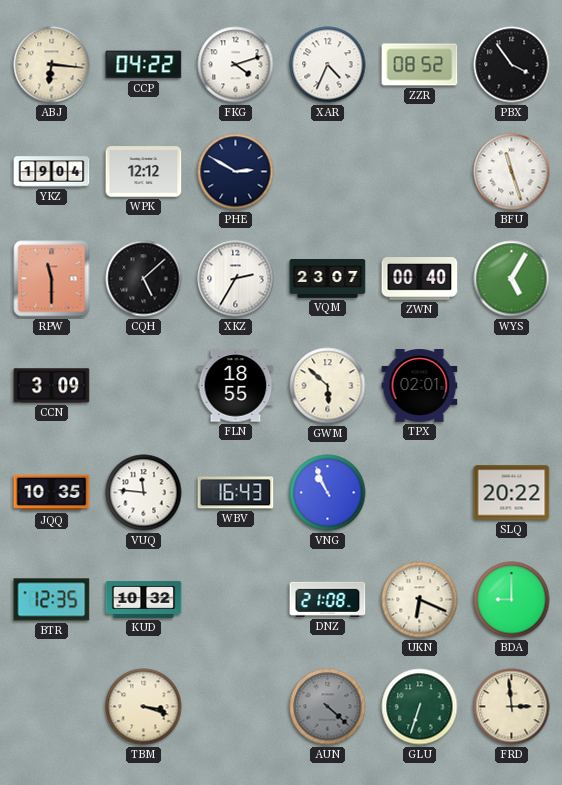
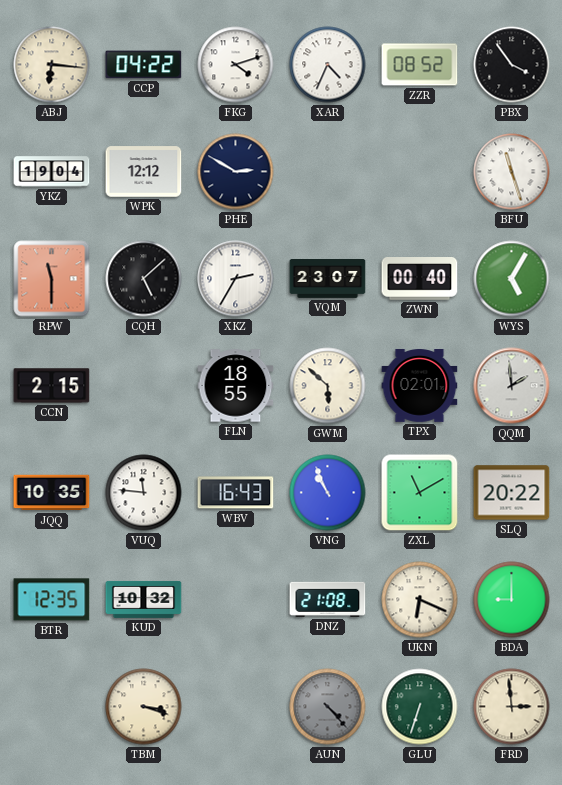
CCN: 3:09 -> 2:15
QQM: none -> 1:59
ZXL: none -> 11:10
AUN: 4:22 -> 4:23
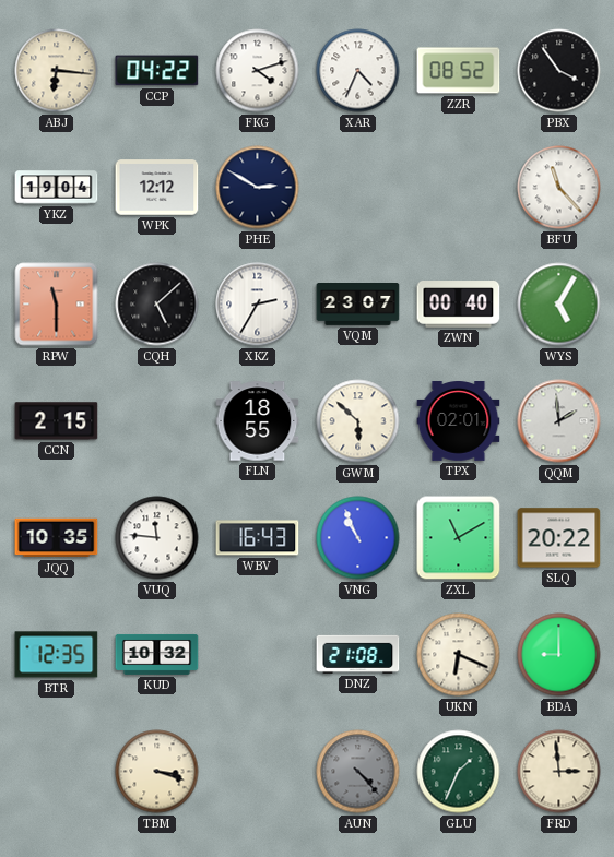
BFU: 11:27 -> 11:23
GLU: 6:33 -> 1:34
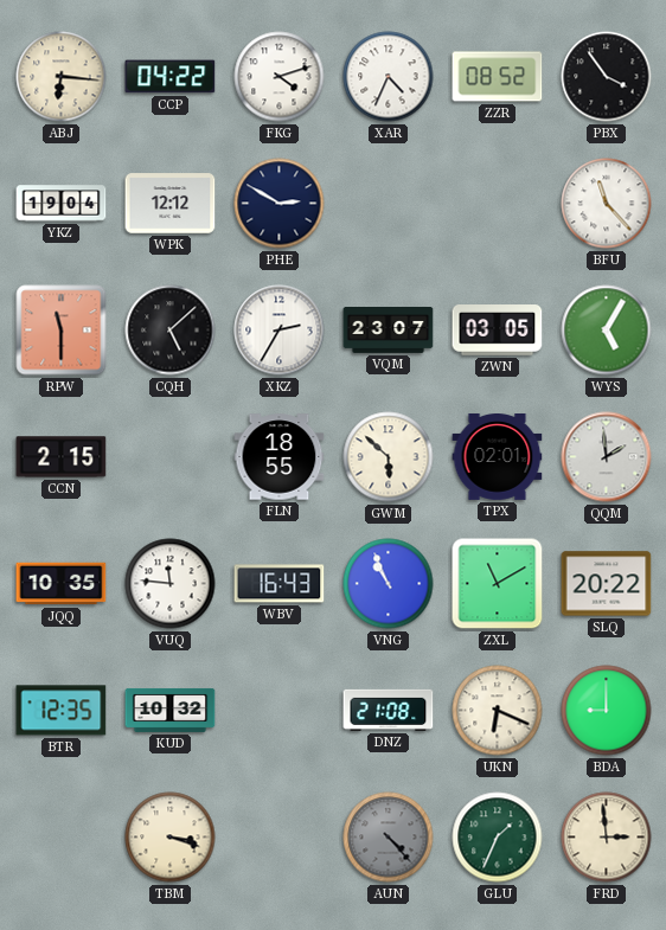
ZWN: 00:40 -> 03:05
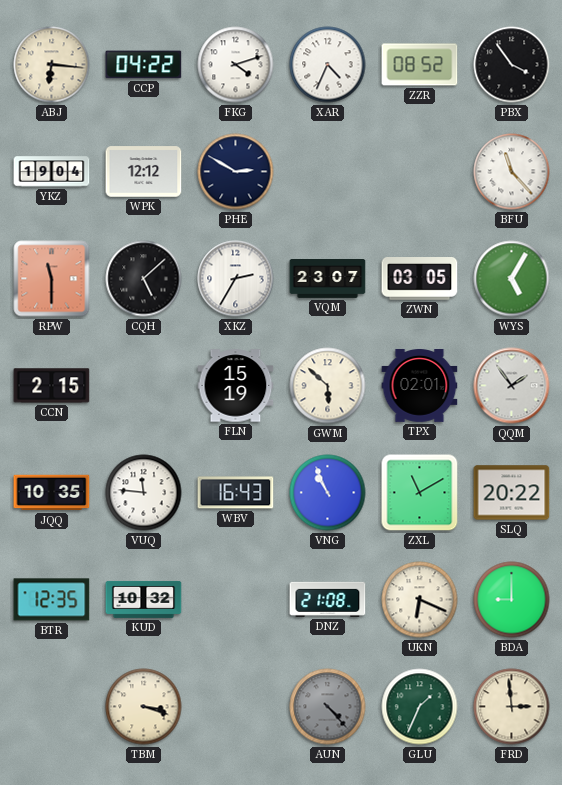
FLN: 18:55 -> 15:19
QQM: 1:59 -> 1:54
